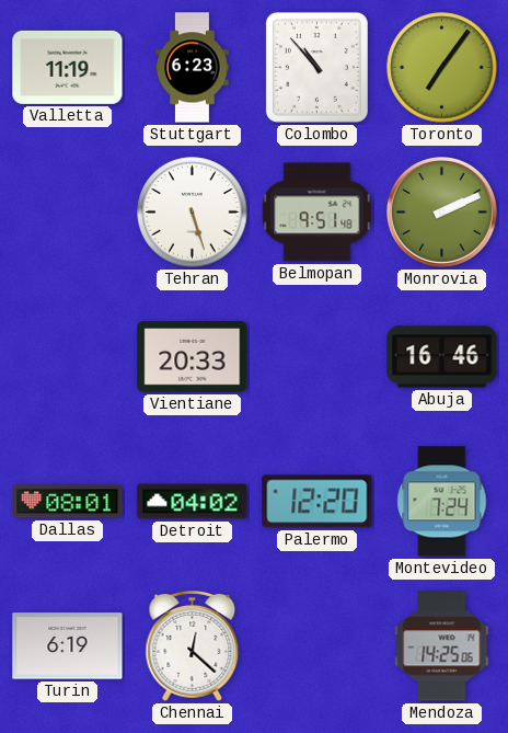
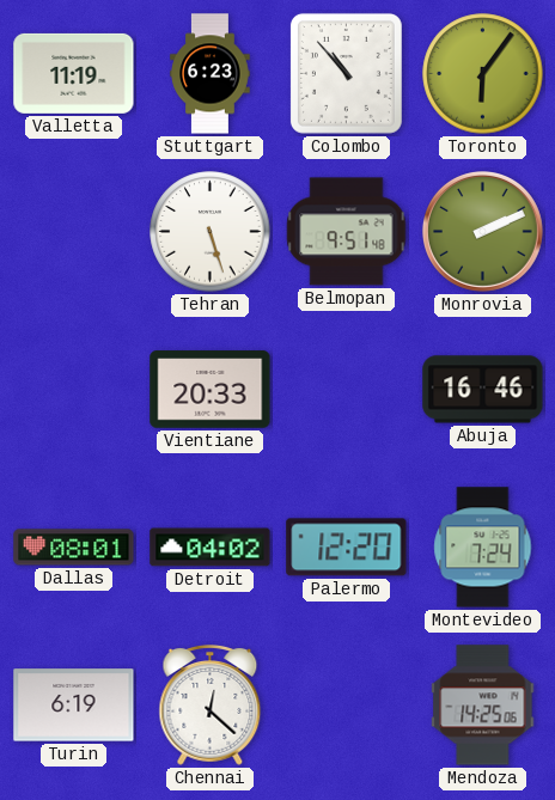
Toronto: 7:06 -> 6:06
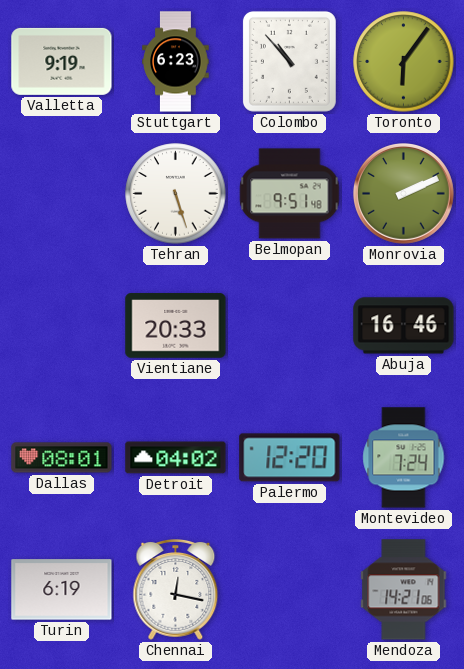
Valletta: 11:19 -> 9:19
Chennai: 12:22 -> 12:17
Mendoza: 14:25 -> 14:21
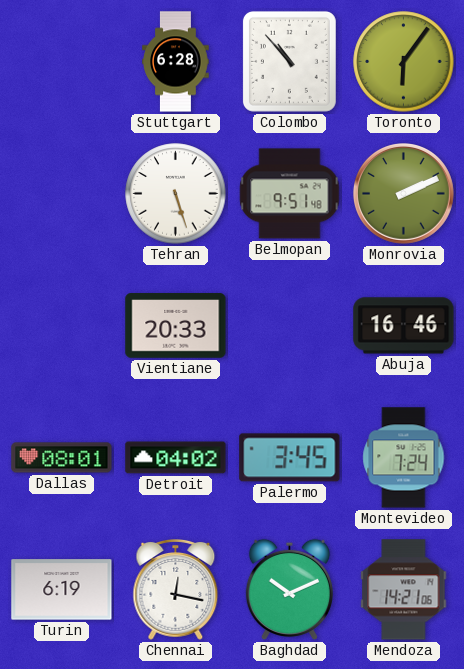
Valletta: 9:19 -> none
Stuttgart: 6:23 -> 6:28
Palermo: 12:20 -> 3:45
Baghdad: none -> 10:11
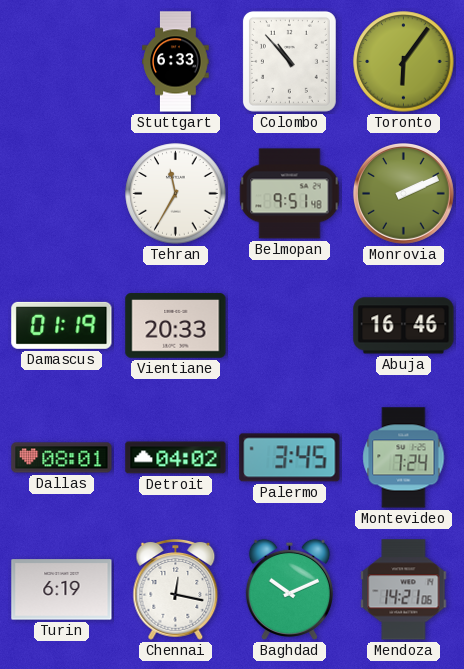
Stuttgart: 6:28 -> 6:33
Tehran: 5:27 -> 11:35
Damascus: none -> 01:19
